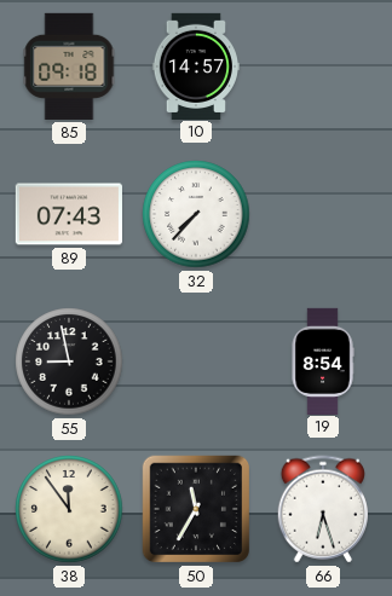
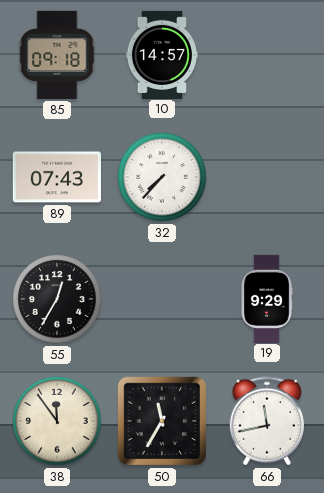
55: 8:58 -> 12:35
19: 8:54 -> 9:29
66: 6:27 -> 11:43
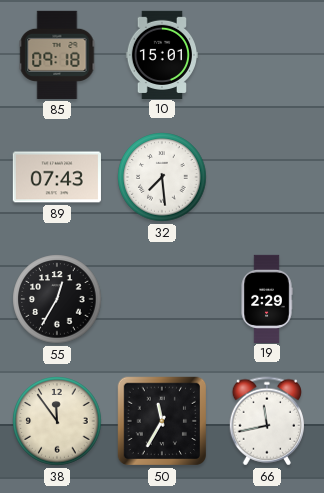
10: 14:57 -> 15:01
32: 7:37 -> 7:29
19: 9:29 -> 2:29
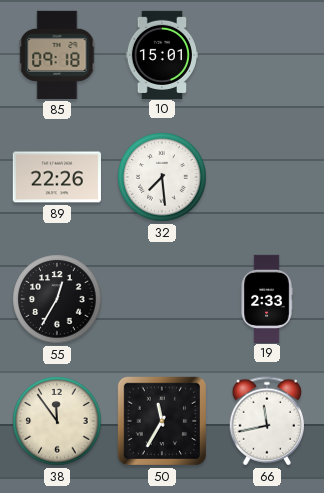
89: 07:43 -> 22:26
19: 2:29 -> 2:33
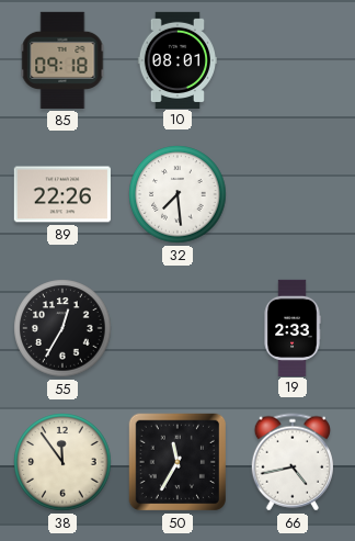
10: 15:01 -> 08:01
66: 11:43 -> 4:43
